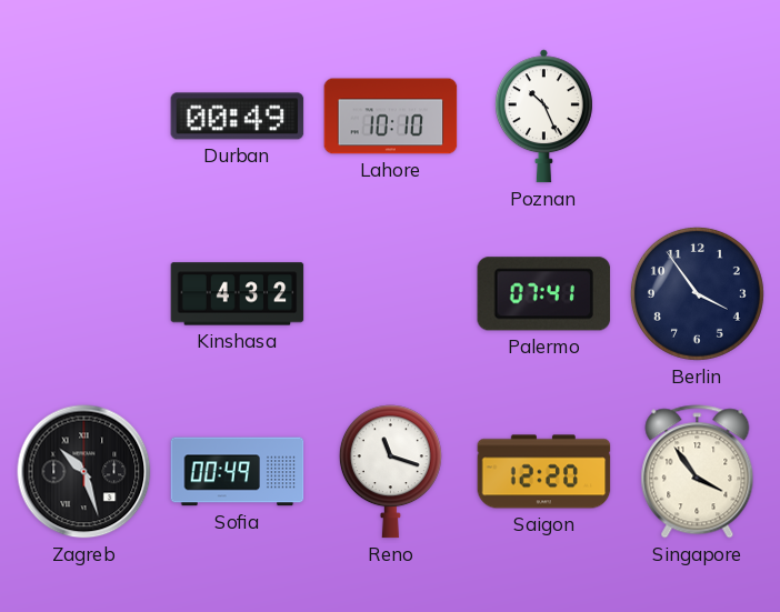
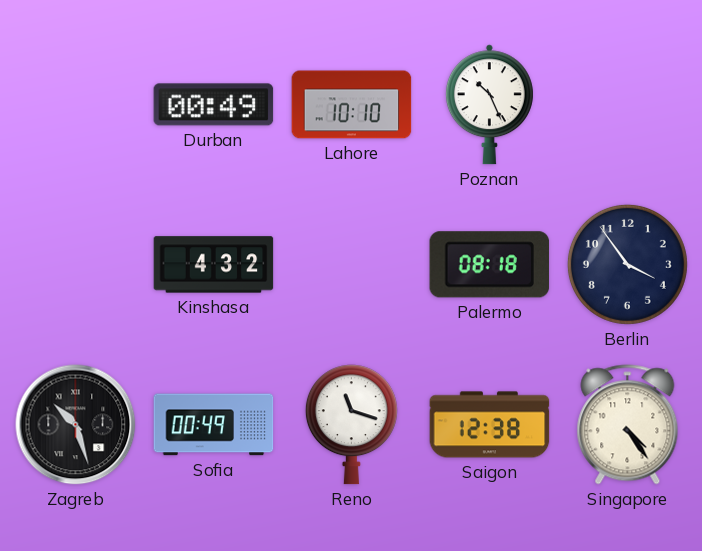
Palermo: 07:41 -> 08:18
Saigon: 12:20 -> 12:38
Singapore: 3:54 -> 4:24
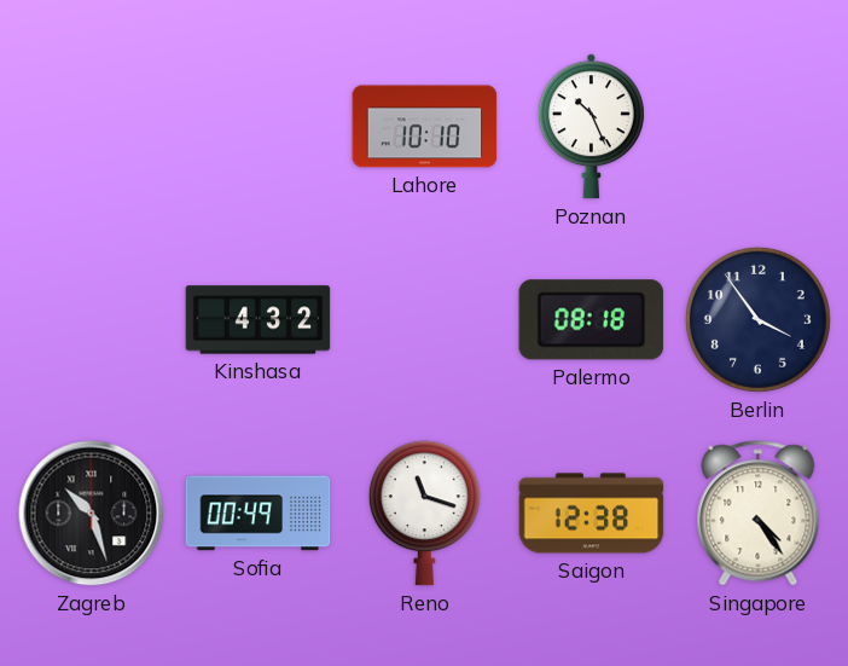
Durban: 00:49 -> none
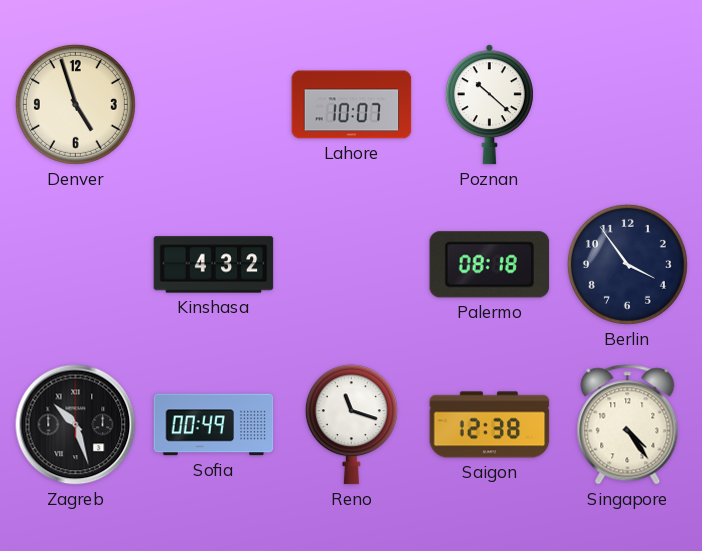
Denver: none -> 4:57
Lahore: 10:10 -> 10:07
Poznan: 10:26 -> 10:22
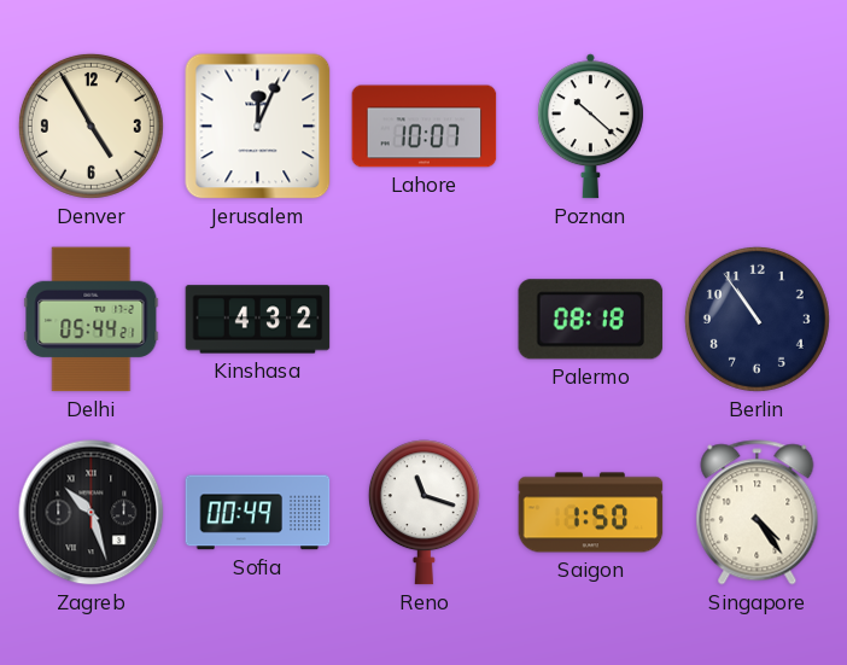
Denver: 4:57 -> 4:55
Jerusalem: none -> 12:04
Delhi: none -> 05:44
Berlin: 3:54 -> 10:54
Saigon: 12:38 -> 1:50
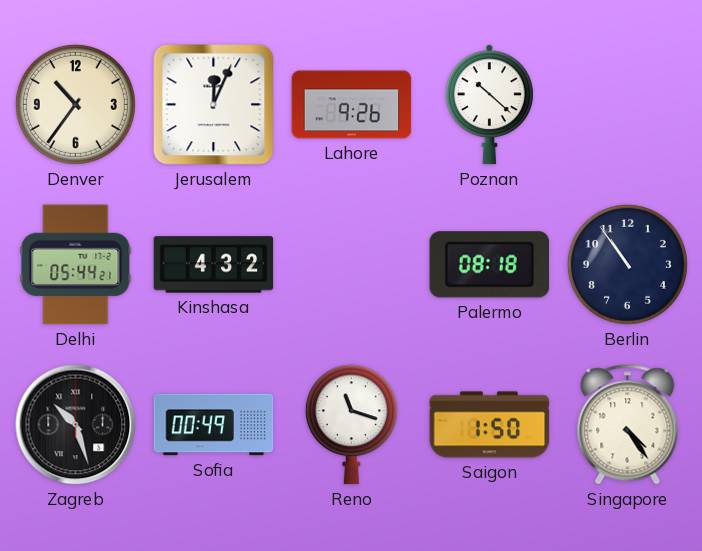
Denver: 4:55 -> 10:36
Lahore: 10:07 -> 9:26
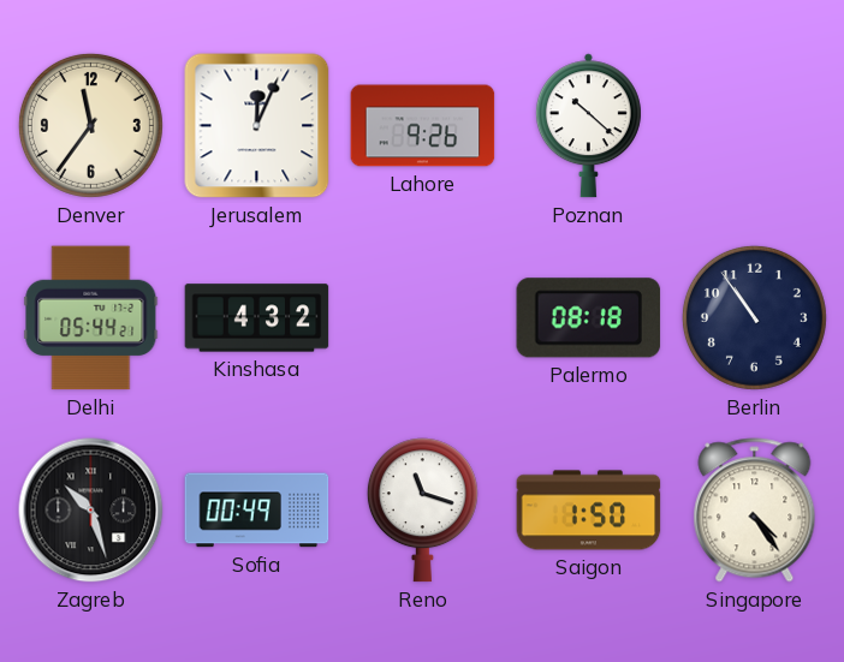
Denver: 10:36 -> 11:36
